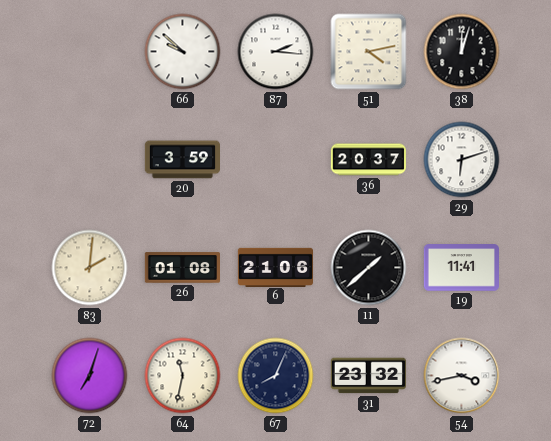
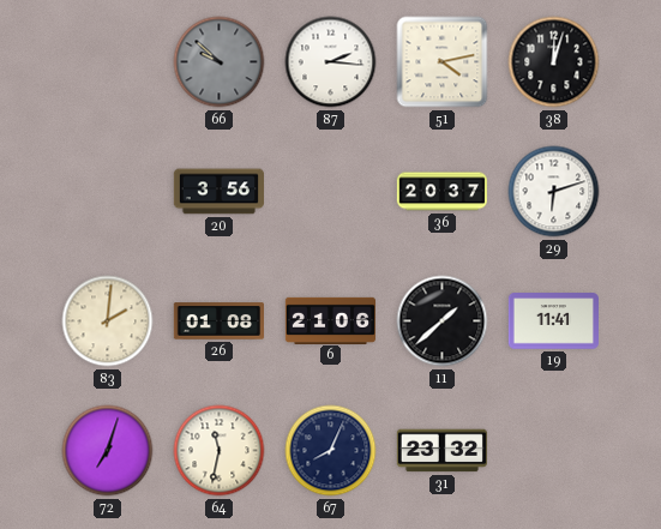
66 dial: white -> grey
20: 3:59 -> 3:56
54: 3:43 -> none
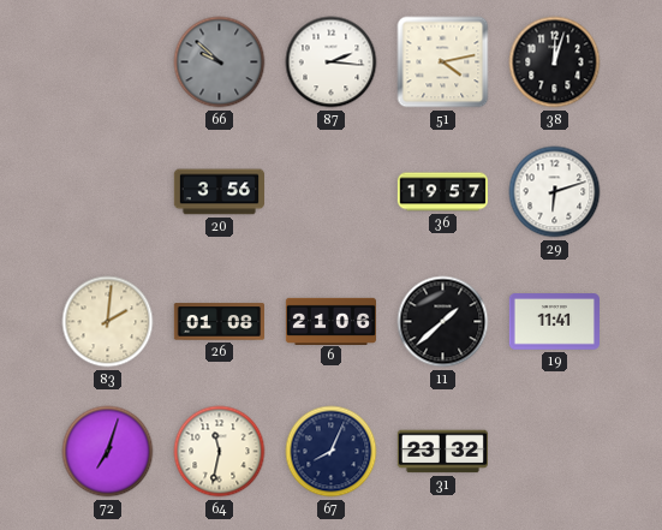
36: 20:37 -> 19:57
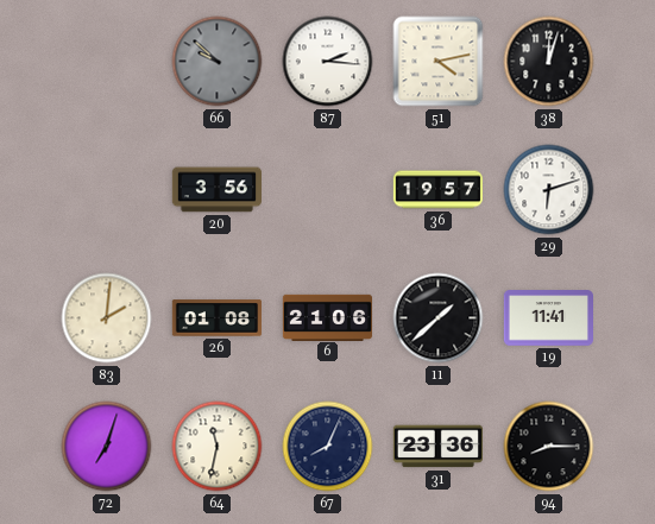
31: 23:32 -> 23:36
94: none -> 8:15
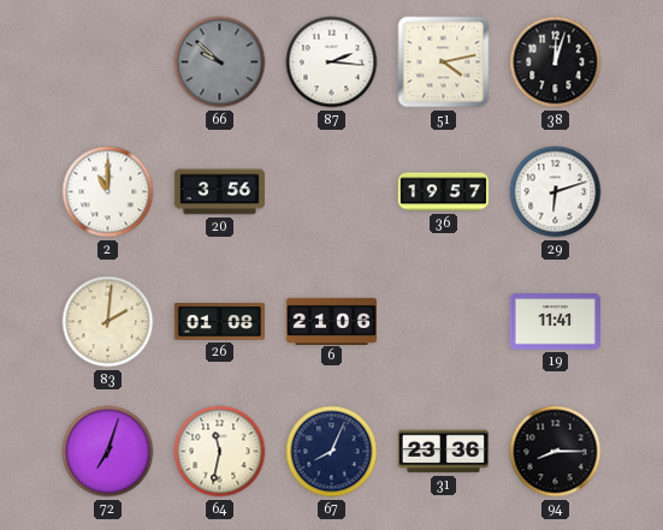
2: none -> 11:00
11: 1:38 -> none
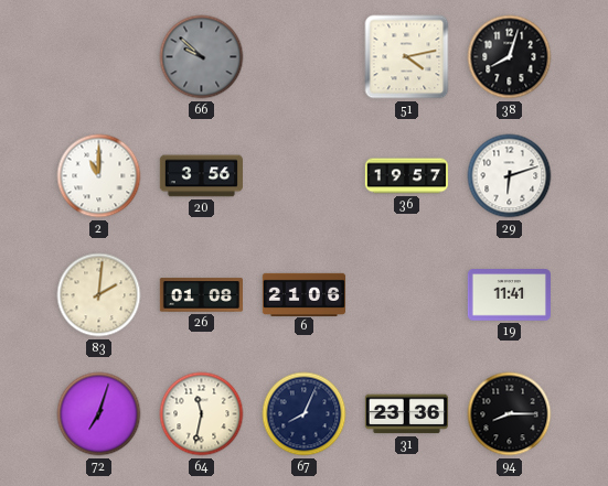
87: 2:16 -> none
38: 12:03 -> 8:03
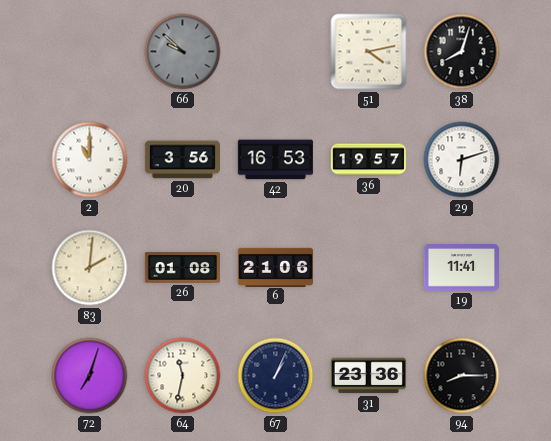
42: none -> 16:53
67: 8:04 -> 1:04
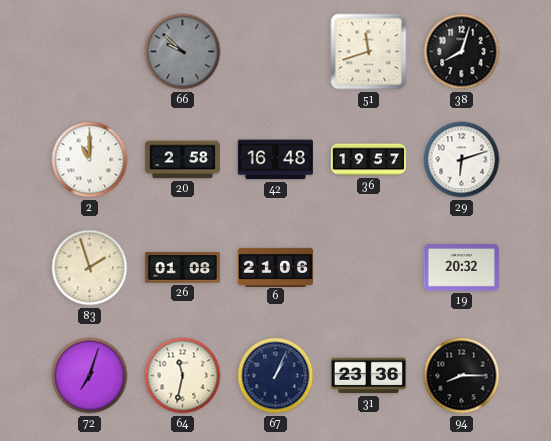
51: 4:13 -> 11:42
20: 3:56 -> 2:58
42: 16:53 -> 16:48
83: 2:01 -> 1:57
19: 11:41 -> 20:32
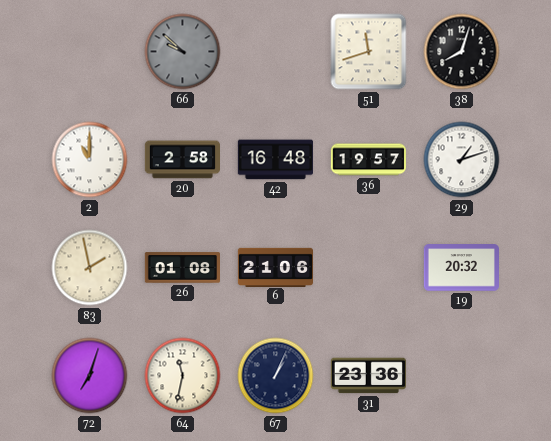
29: 6:12 -> 1:12
83: 1:57 -> 1:58
94: 8:15 -> none
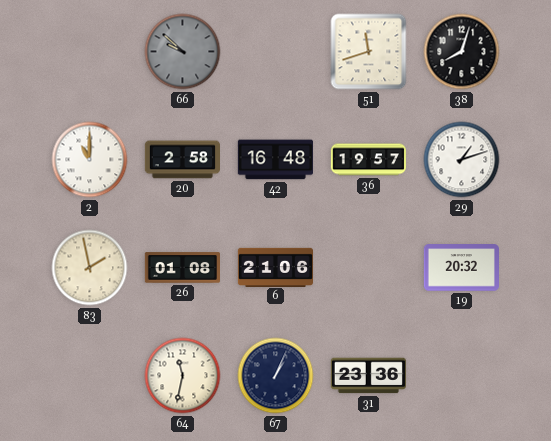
72: 7:03 -> none
